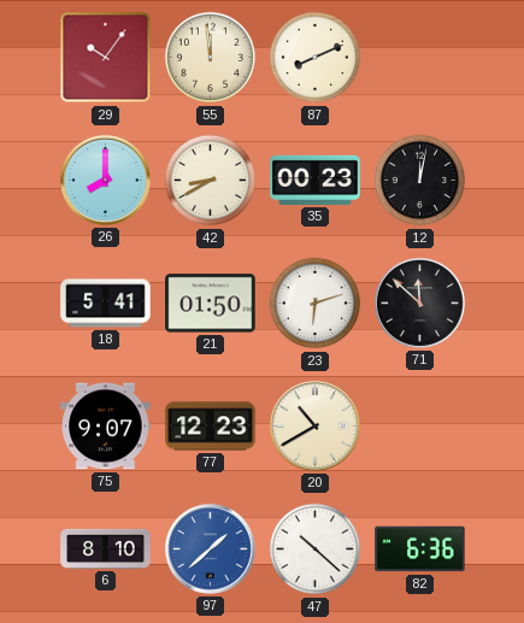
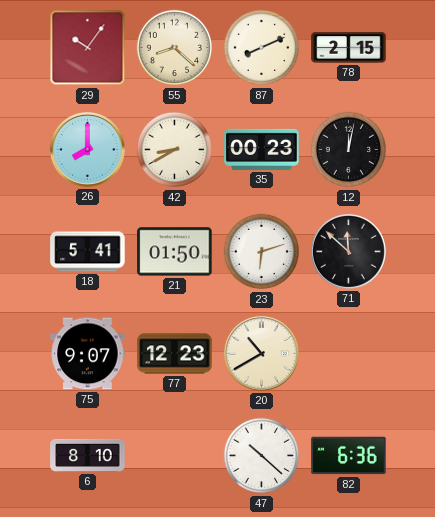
55: 11:59 -> 8:22
78: none -> 2:15
97: 1:38 -> none
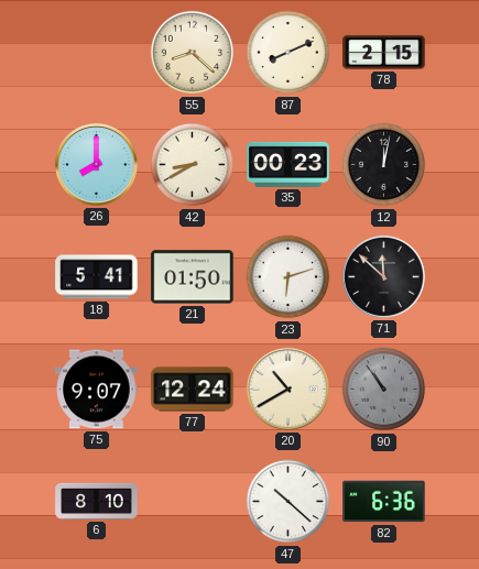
29: 10:06 -> none
77: 12:23 -> 12:24
90: none -> 10:54
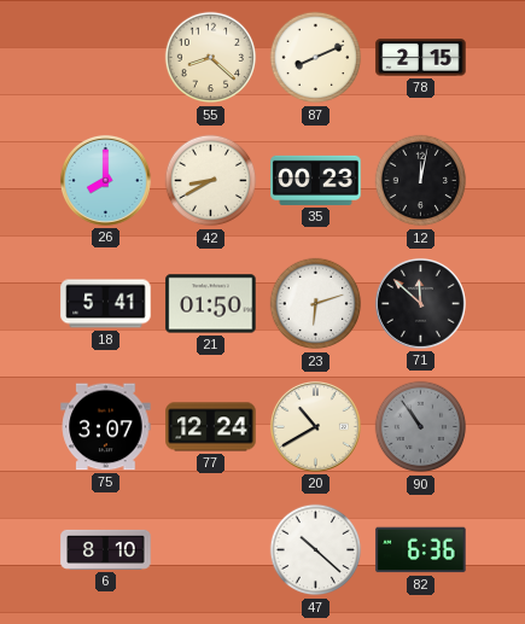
75: 9:07 -> 3:07
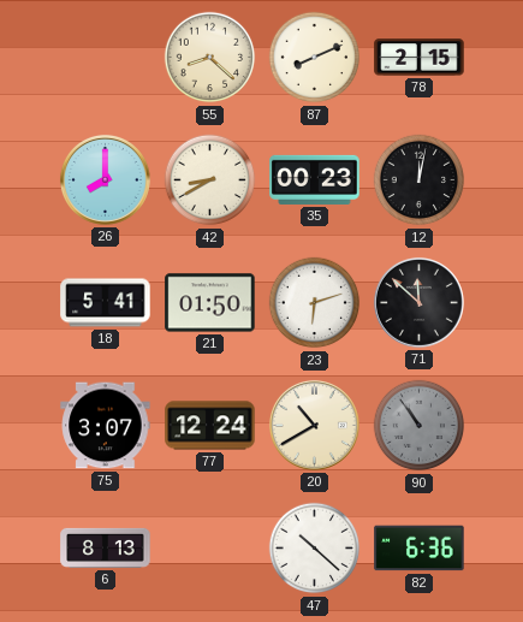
6: 8:10 -> 8:13
